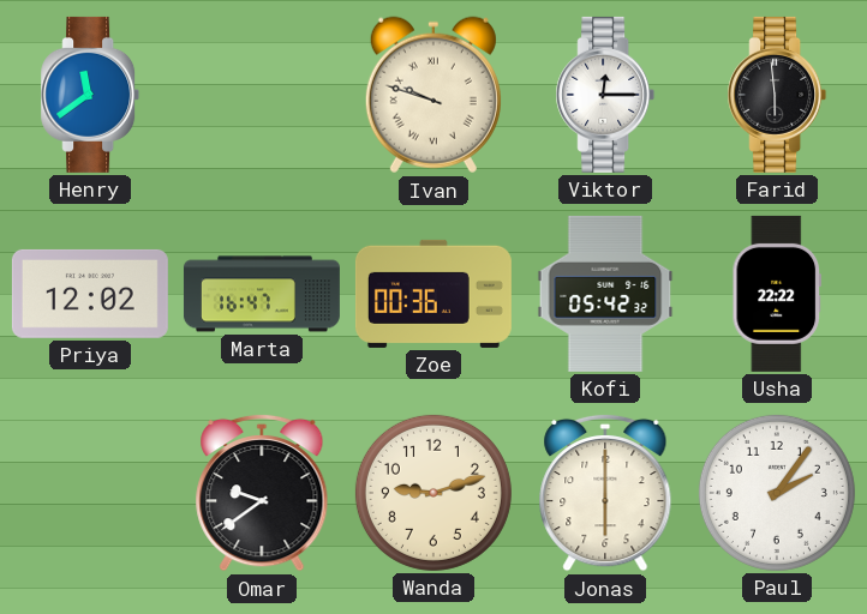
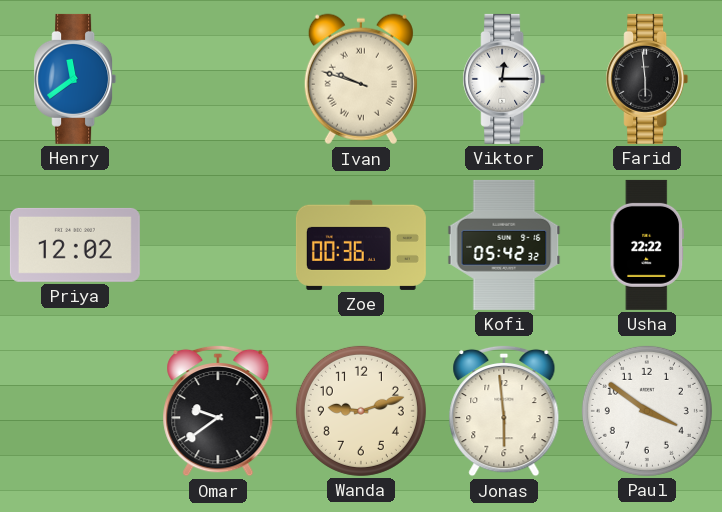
Marta: 16:47 -> none
Jonas: 6:00 -> 5:59
Paul: 2:06 -> 3:51
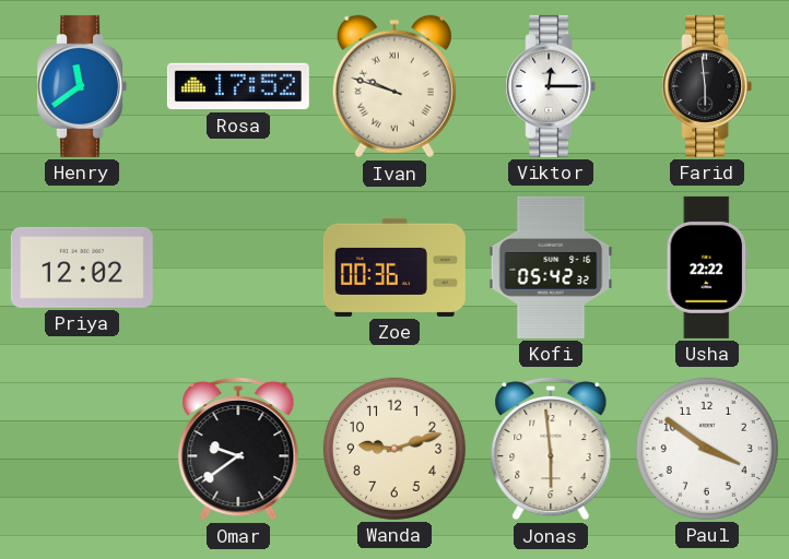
Rosa: none -> 17:52
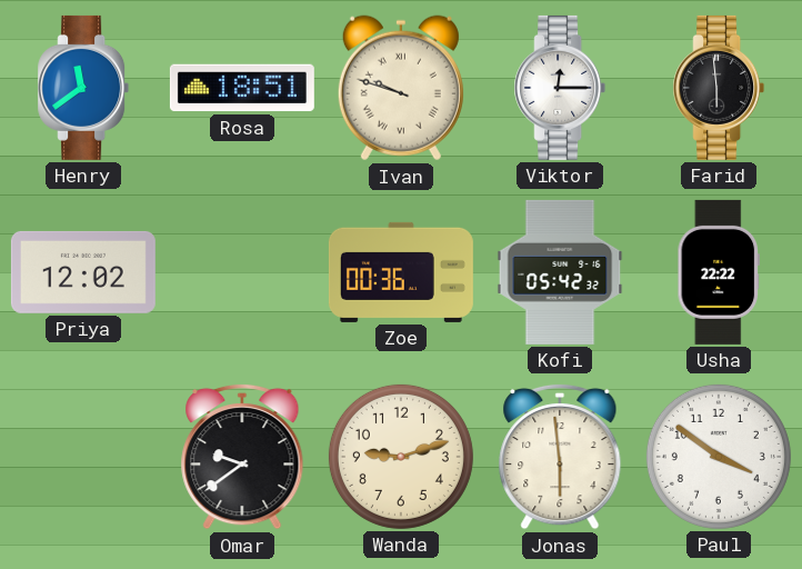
Rosa: 17:52 -> 18:51
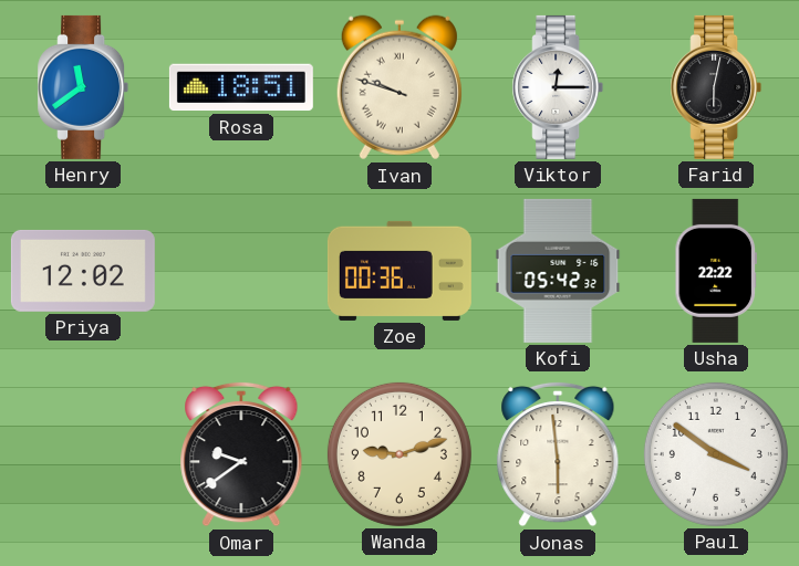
Farid: 5:59 -> 6:02
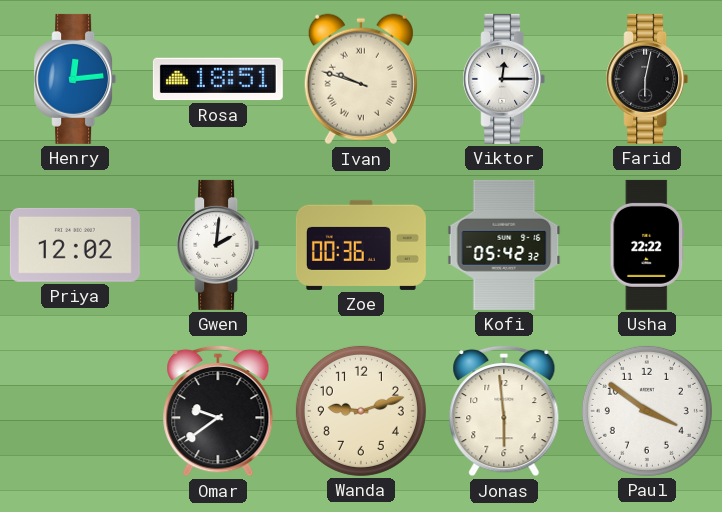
Henry: 11:39 -> 12:14
Gwen: none -> 2:01
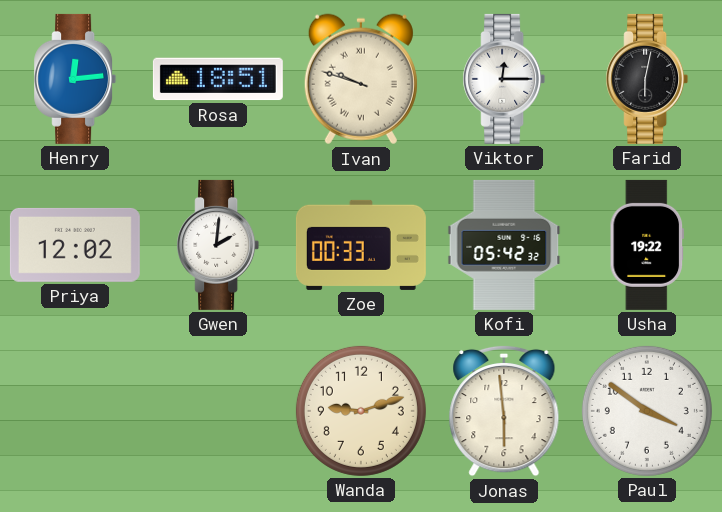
Zoe: 00:36 -> 00:33
Usha: 22:22 -> 19:22
Omar: 9:39 -> none
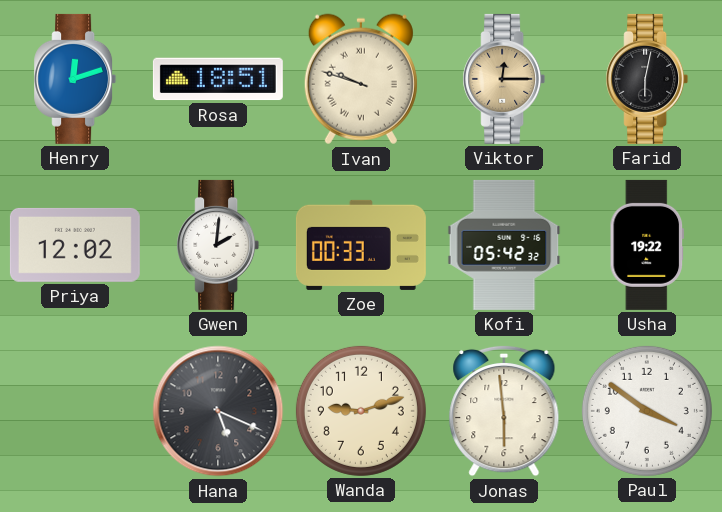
Henry: 12:14 -> 12:12
Viktor dial: white -> champagne
Hana: none -> 5:19
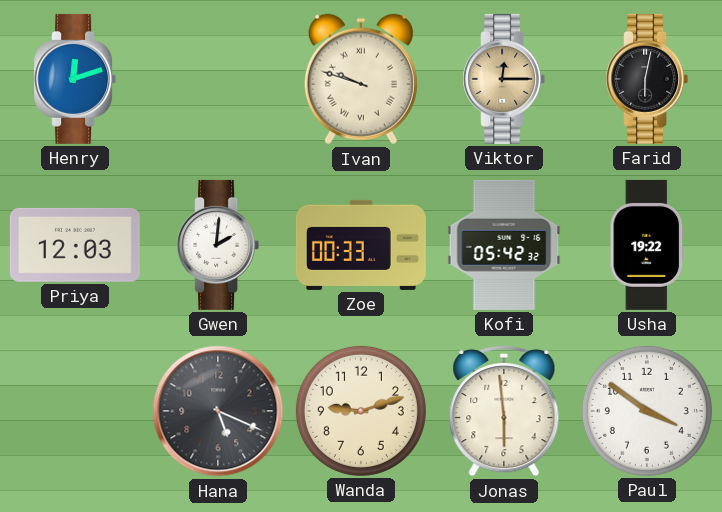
Rosa: 18:51 -> none
Priya: 12:02 -> 12:03
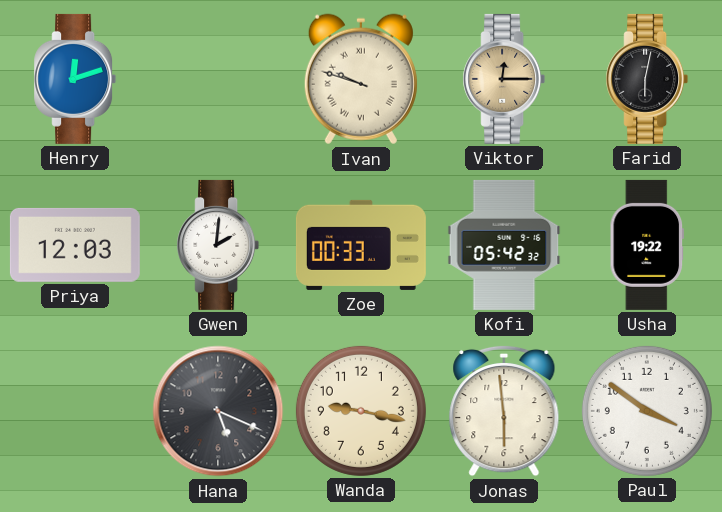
Wanda: 9:12 -> 9:17
